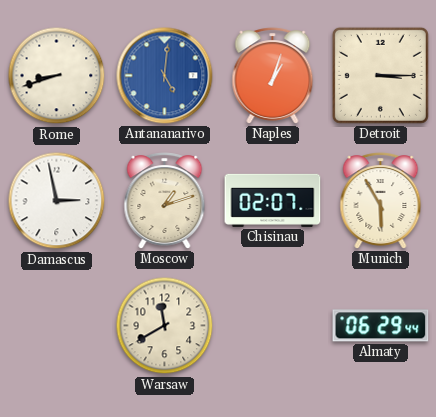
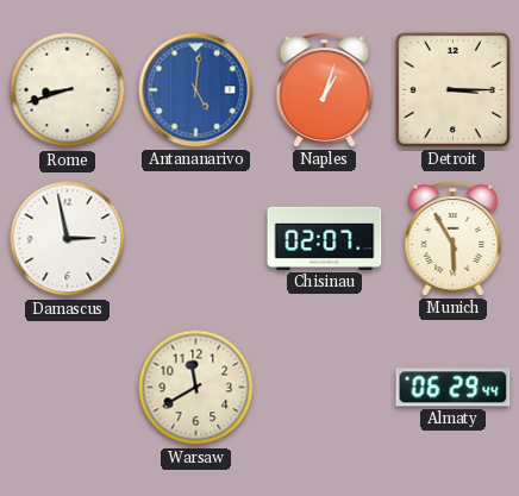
Moscow: 1:12 -> none
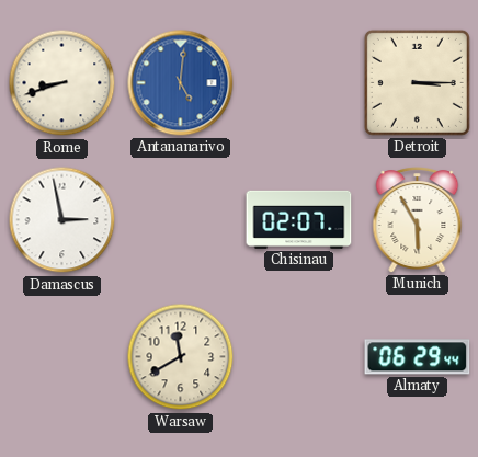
Naples: 1:03 -> none
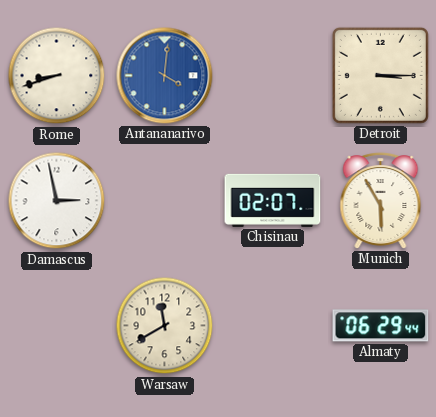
Antananarivo: 5:01 -> 4:01
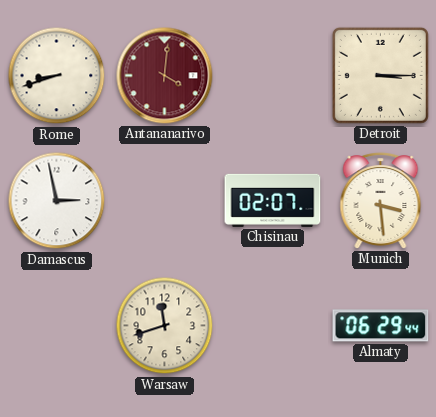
Antananarivo dial: blue -> burgundy
Munich: 5:55 -> 3:29
Warsaw: 11:40 -> 11:42
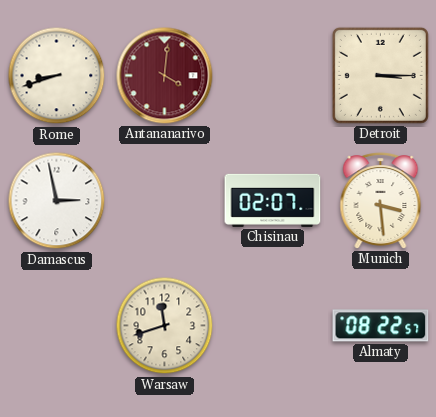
Almaty: 06:29 -> 08:22
